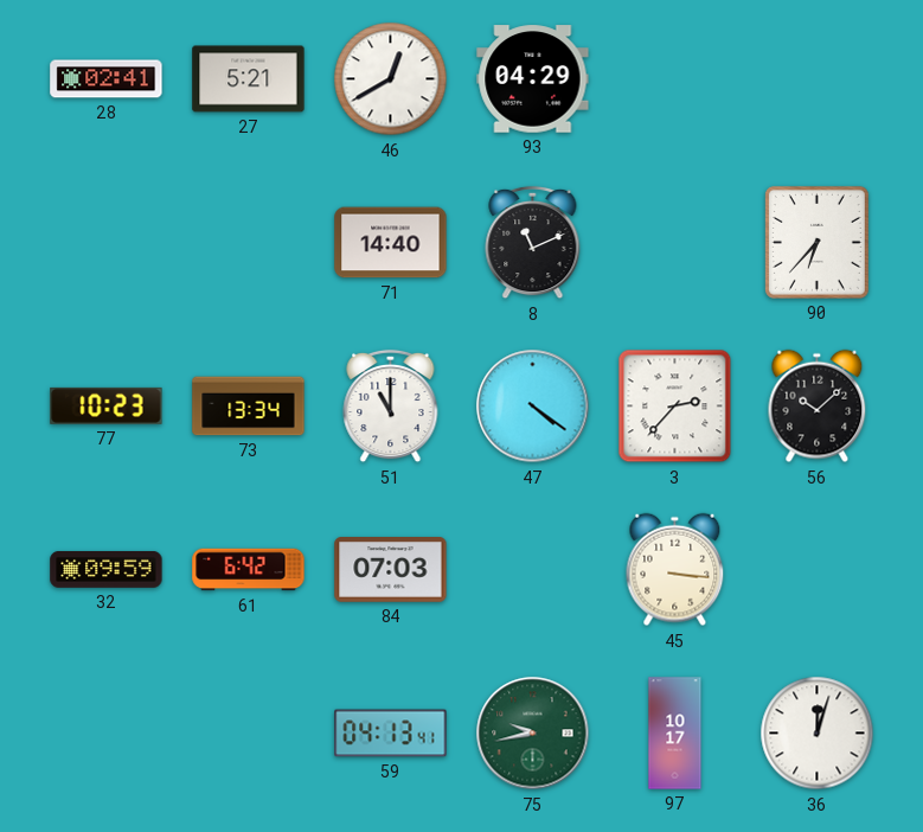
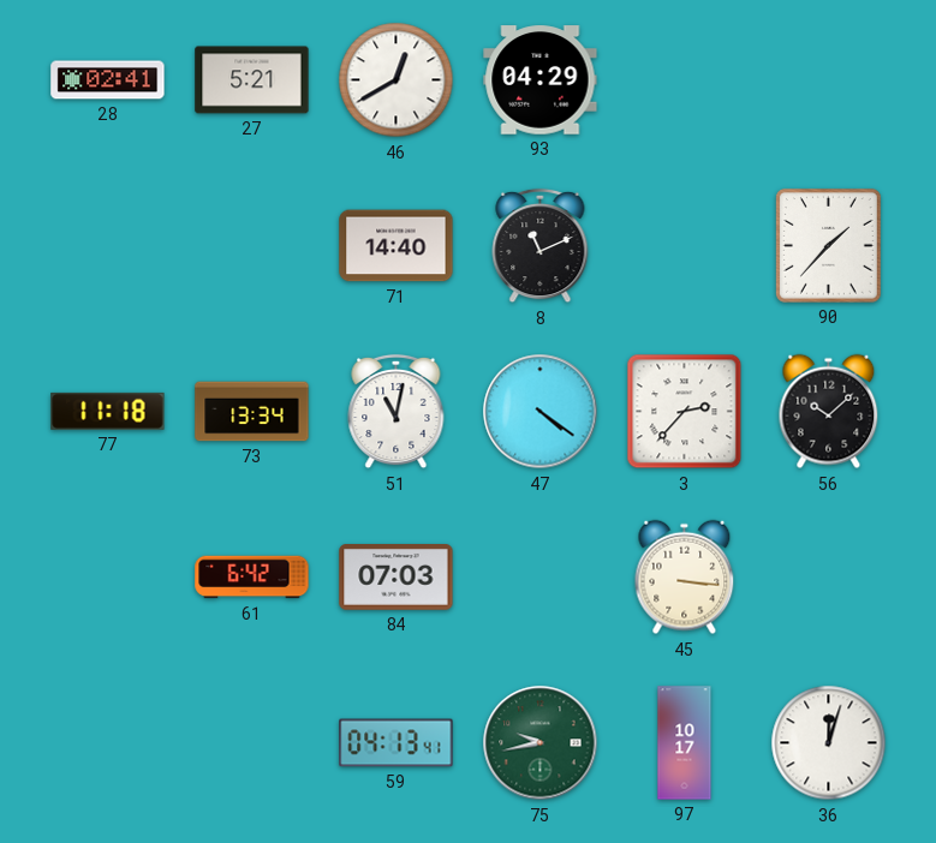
90: 6:37 -> 1:37
77: 10:23 -> 11:18
51: 11:00 -> 11:02
32: 09:59 -> none
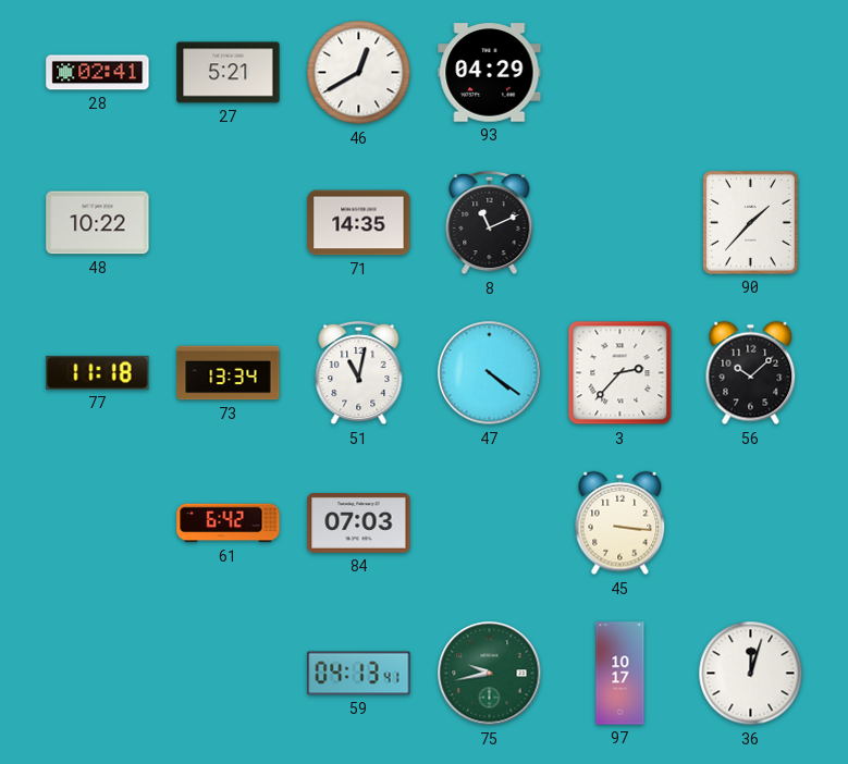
48: none -> 10:22
71: 14:40 -> 14:35
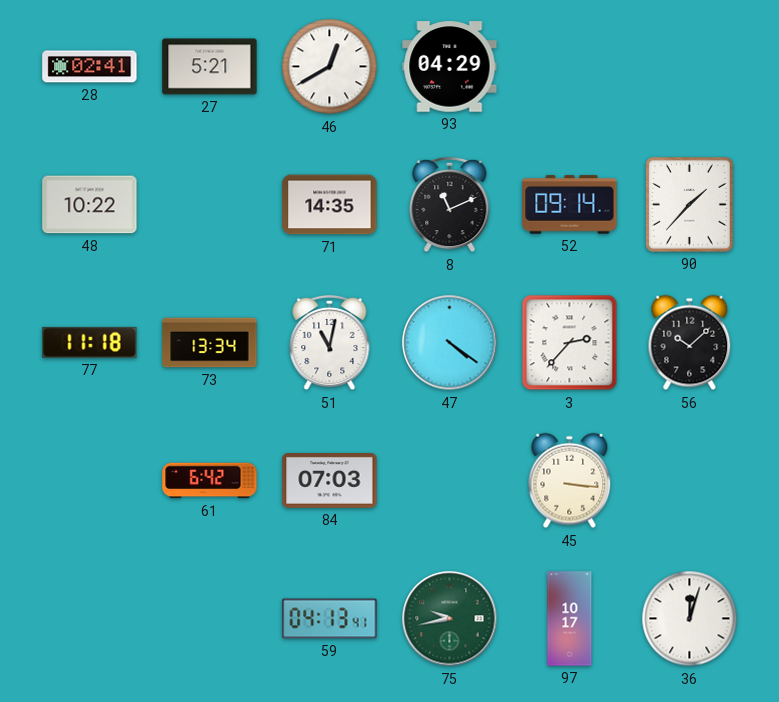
52: none -> 09:14
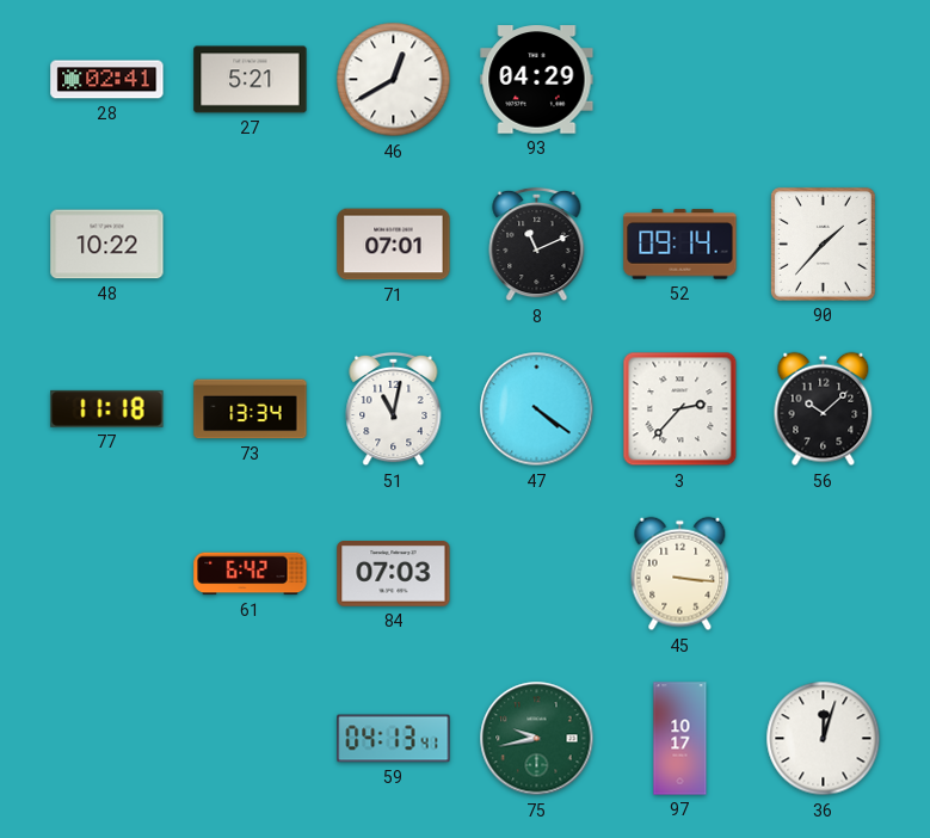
71: 14:35 -> 07:01
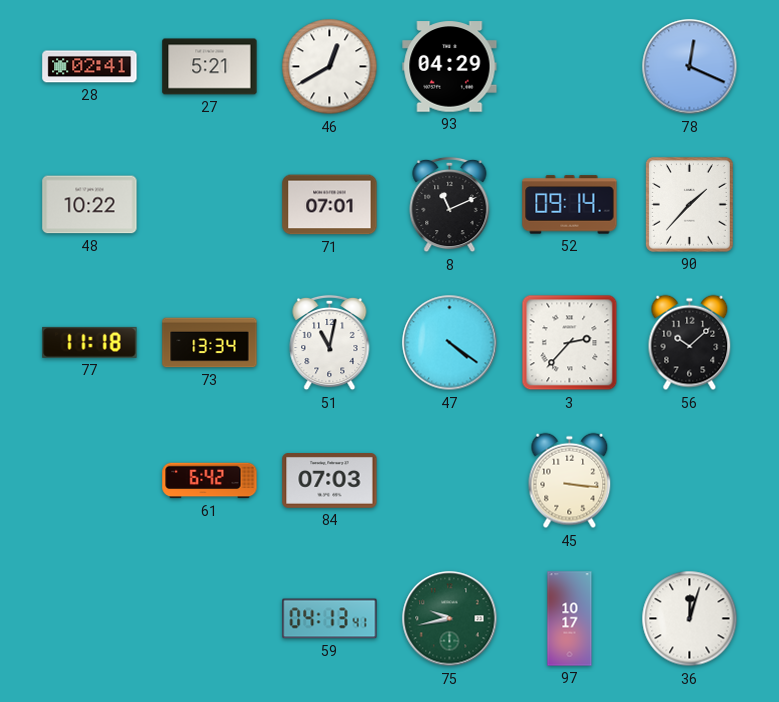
78: none -> 12:19
